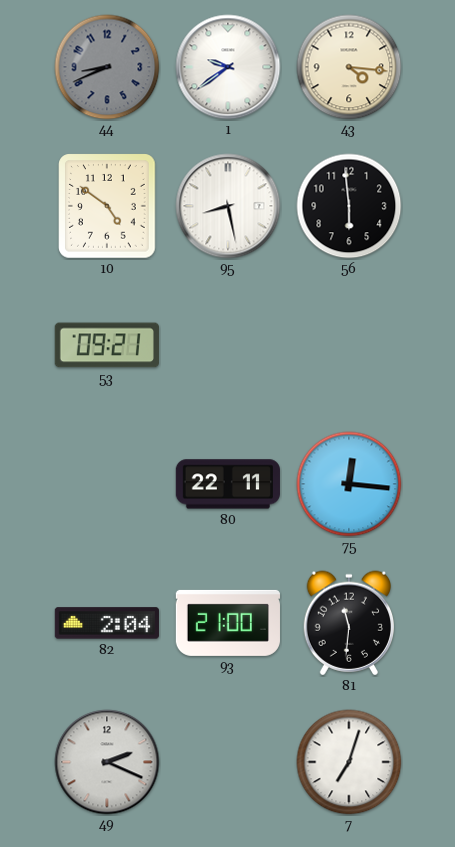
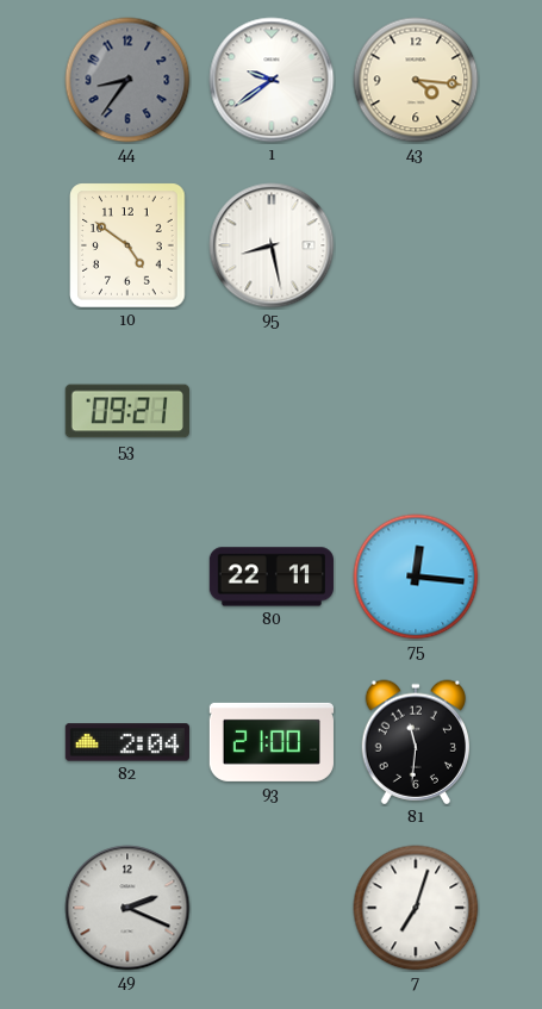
44: 8:41 -> 8:36
56: 5:59 -> none
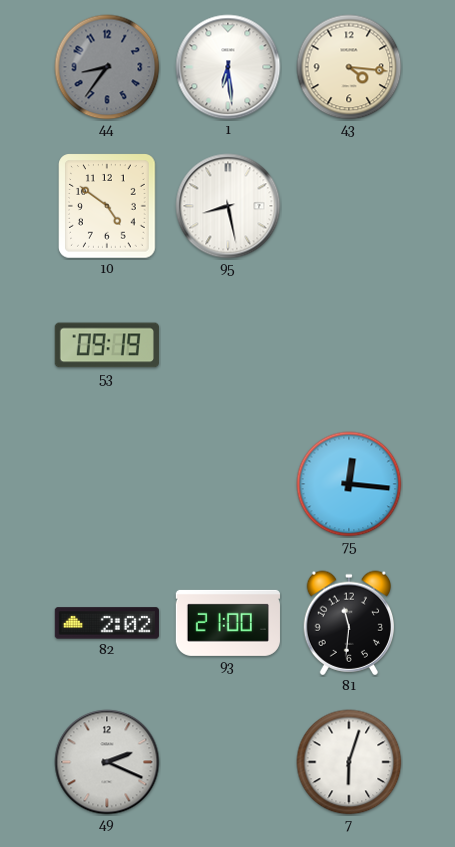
1: 9:39 -> 6:29
53: 09:21 -> 09:19
80: 22:11 -> none
82: 2:04 -> 2:02
7: 7:03 -> 6:03
